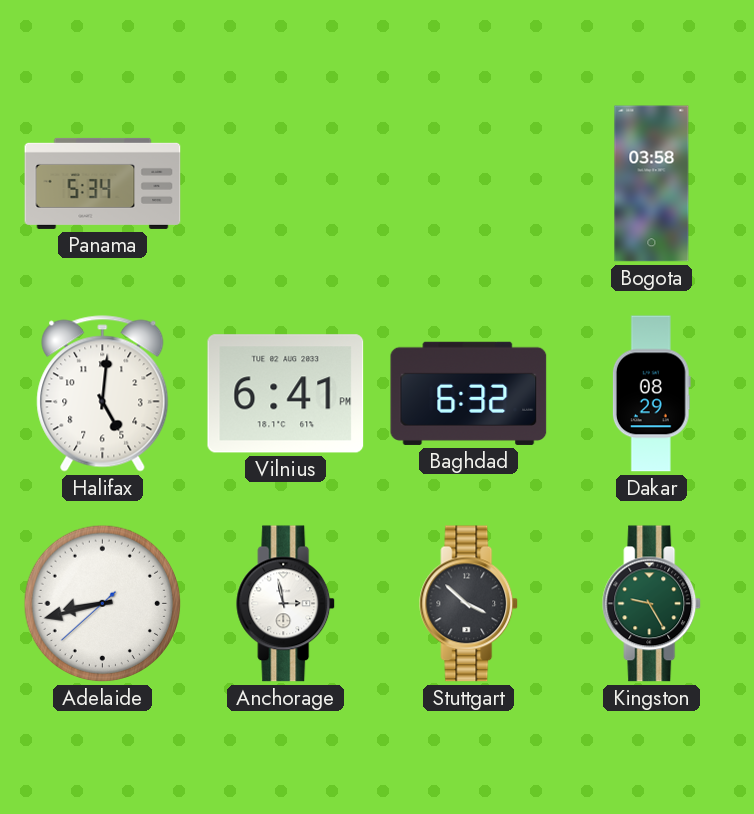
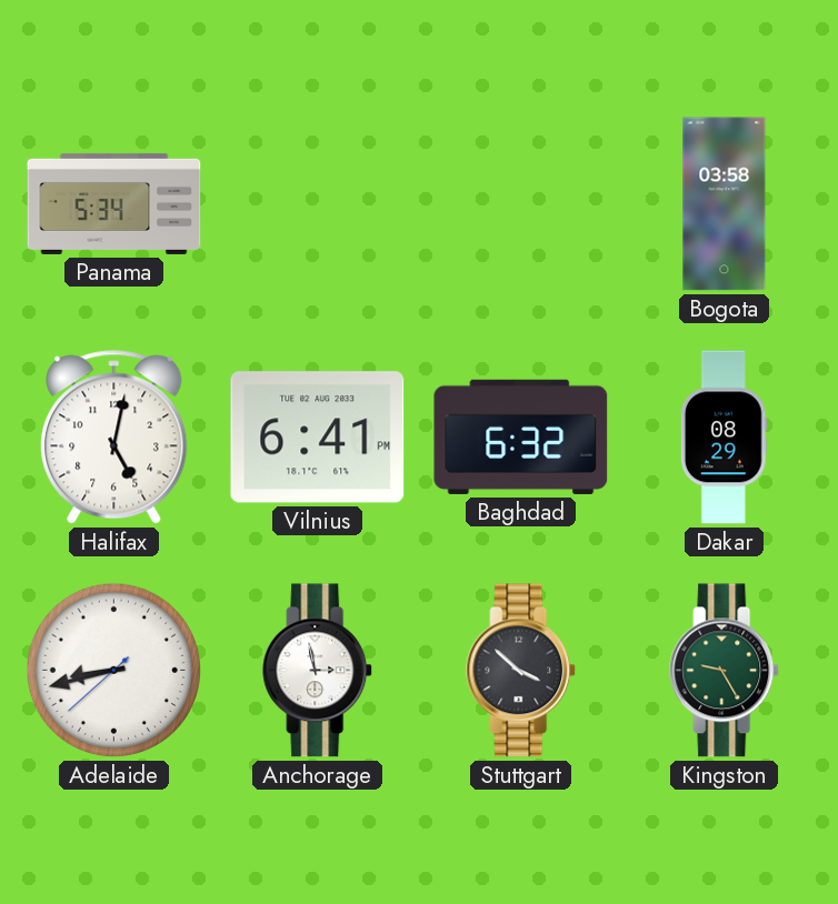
Halifax: 5:01 -> 5:02
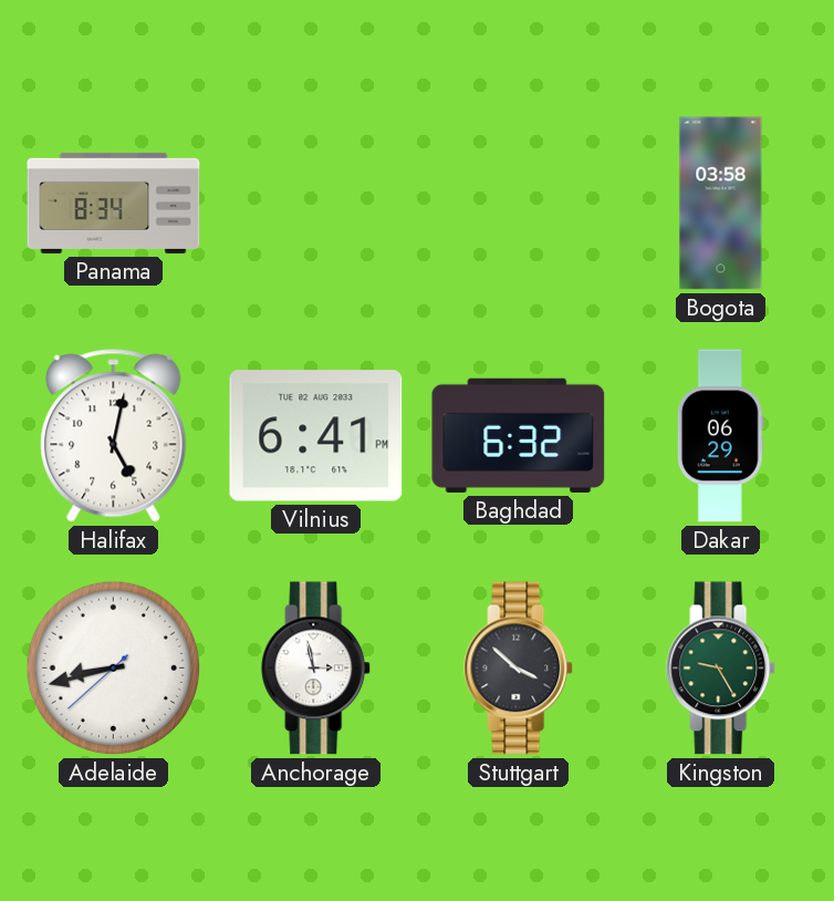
Panama: 5:34 -> 8:34
Dakar: 08:29 -> 06:29
